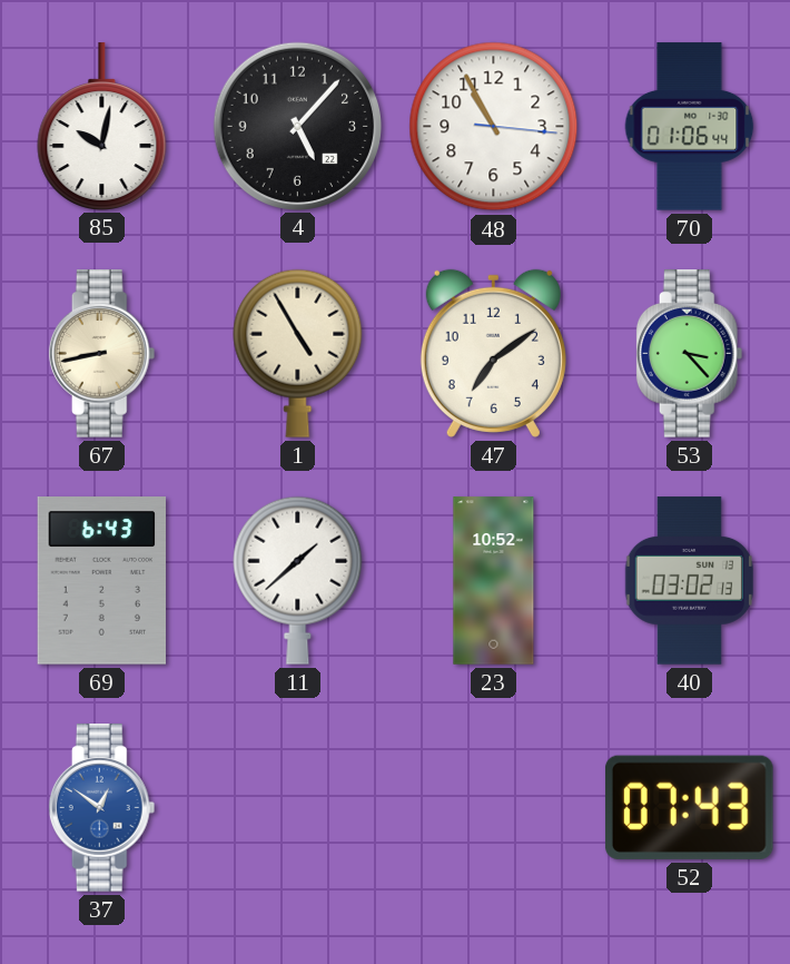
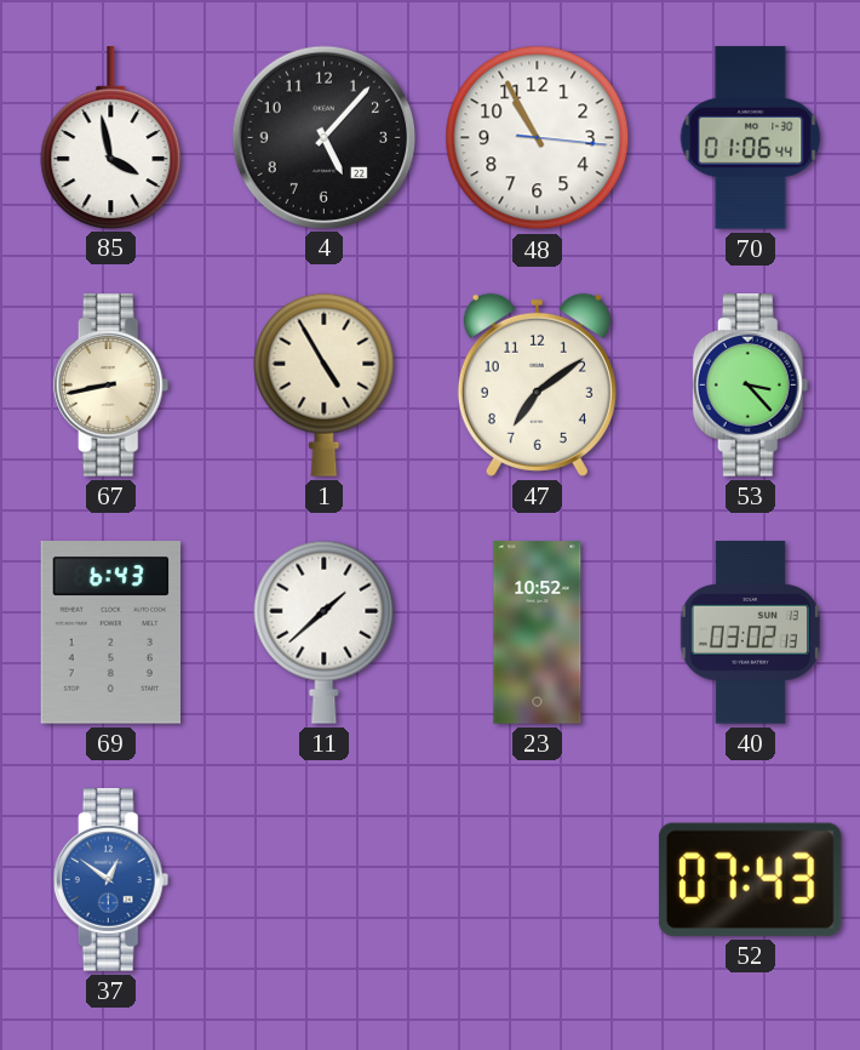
85: 10:02 -> 3:58
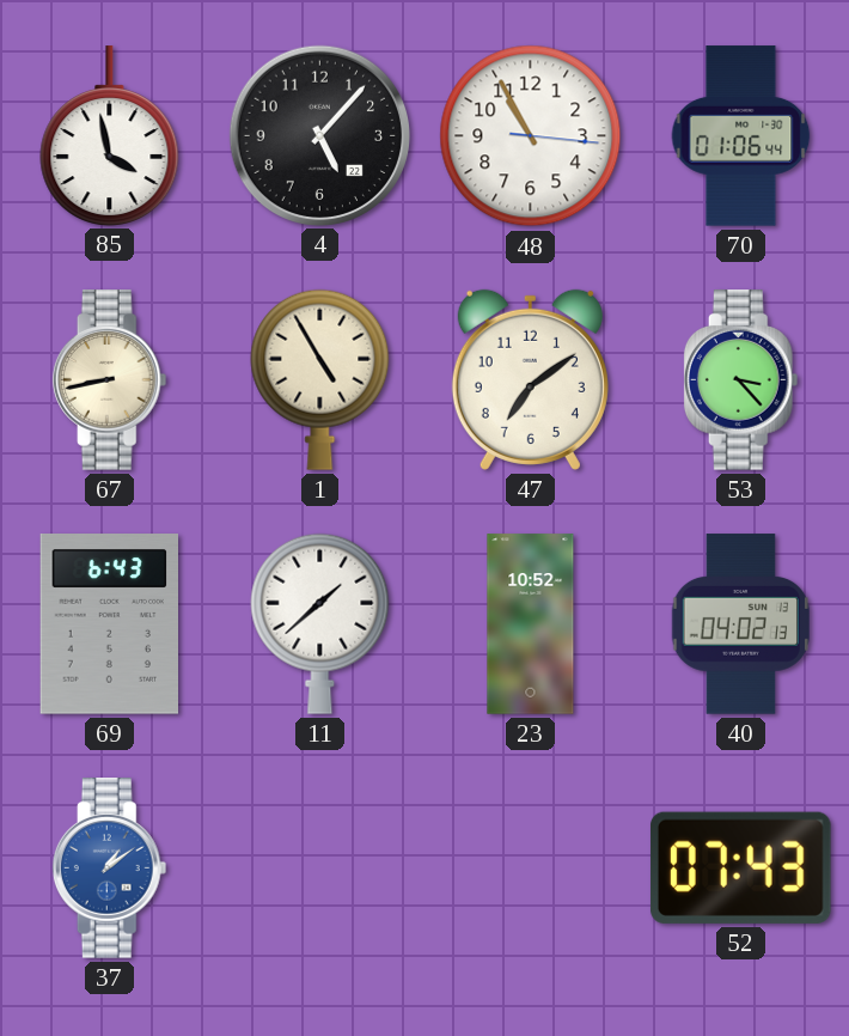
40: 03:02 -> 04:02
37: 12:51 -> 1:09
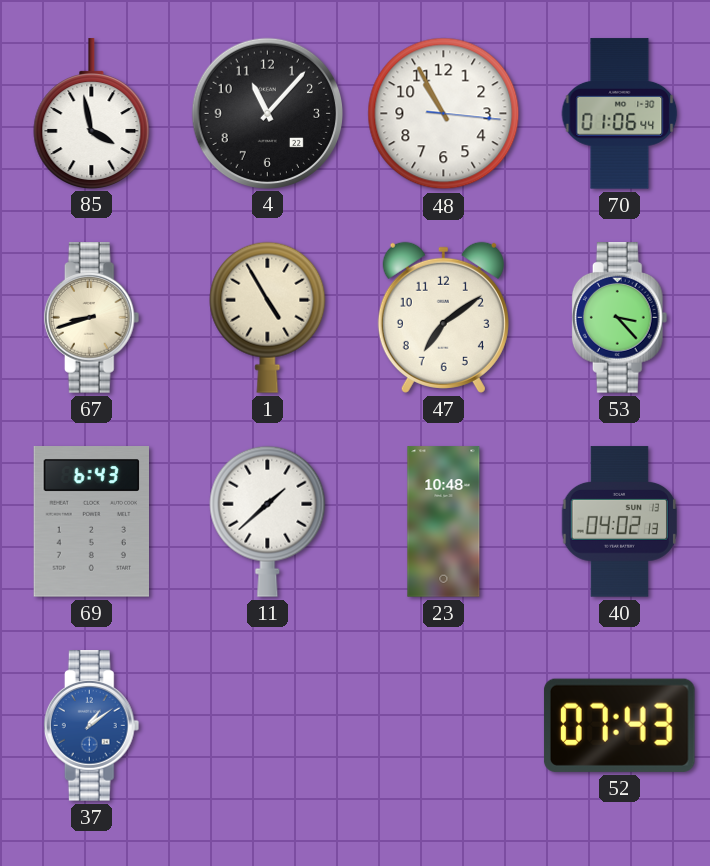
4: 5:07 -> 11:07
67: 8:43 -> 8:42
23: 10:52 -> 10:48
